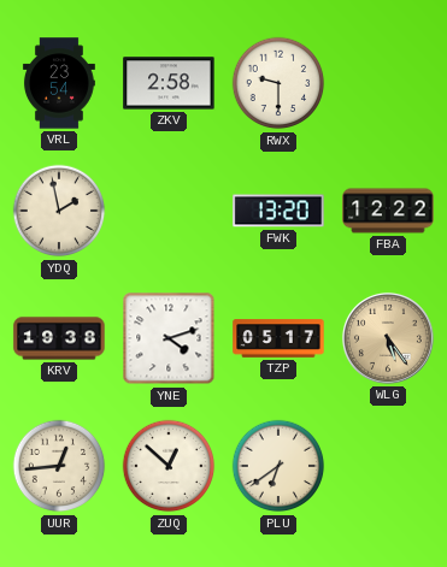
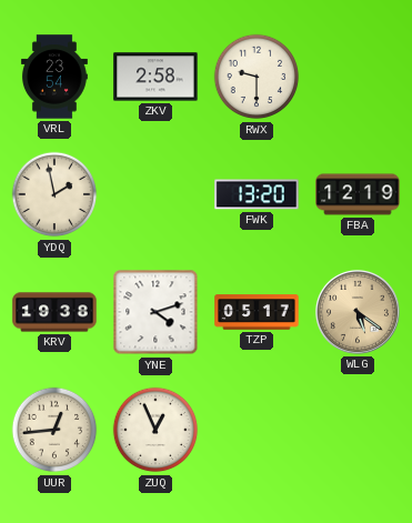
FBA: 12:22 -> 12:19
WLG: 5:24 -> 5:21
ZUQ: 12:52 -> 12:56
PLU: 6:39 -> none
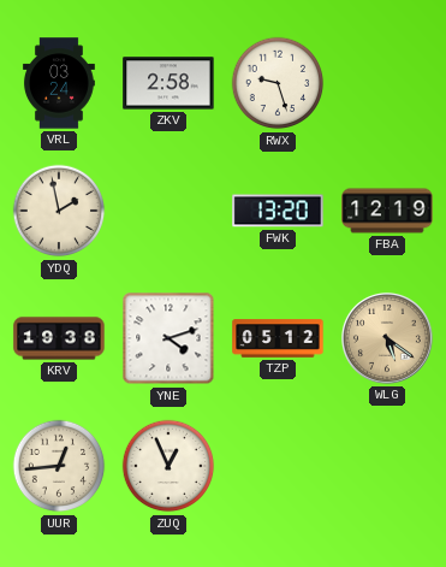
VRL: 23:54 -> 03:24
RWX: 9:30 -> 9:27
TZP: 05:17 -> 05:12
